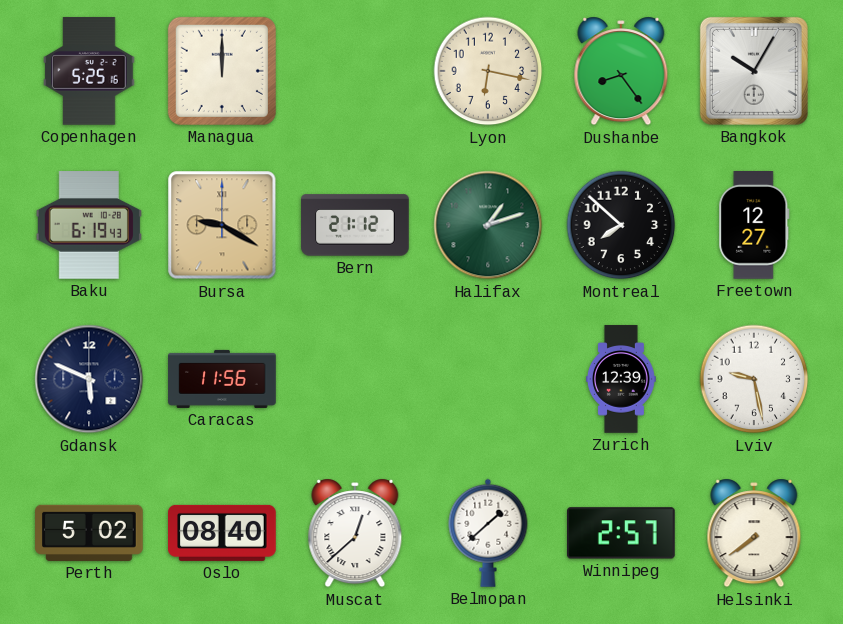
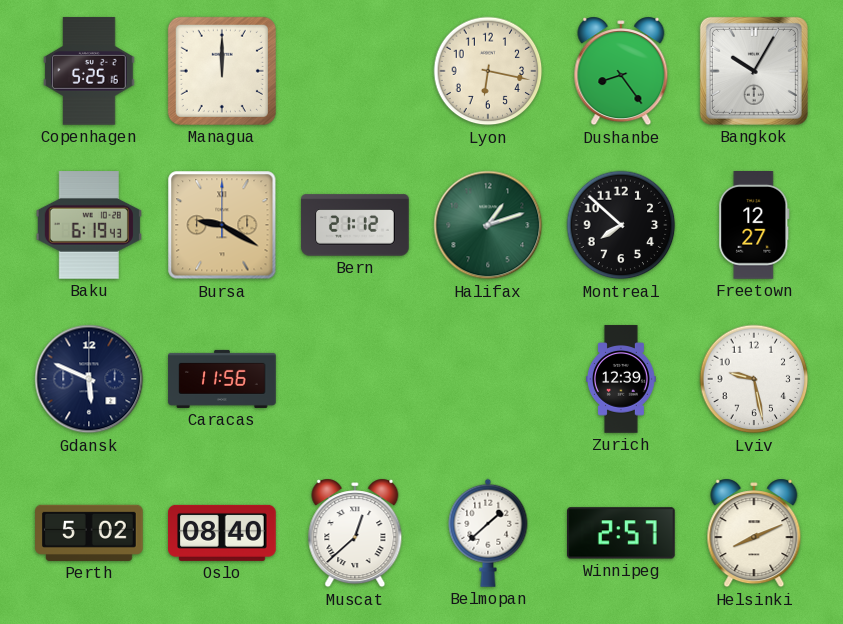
Helsinki: 7:39 -> 8:11
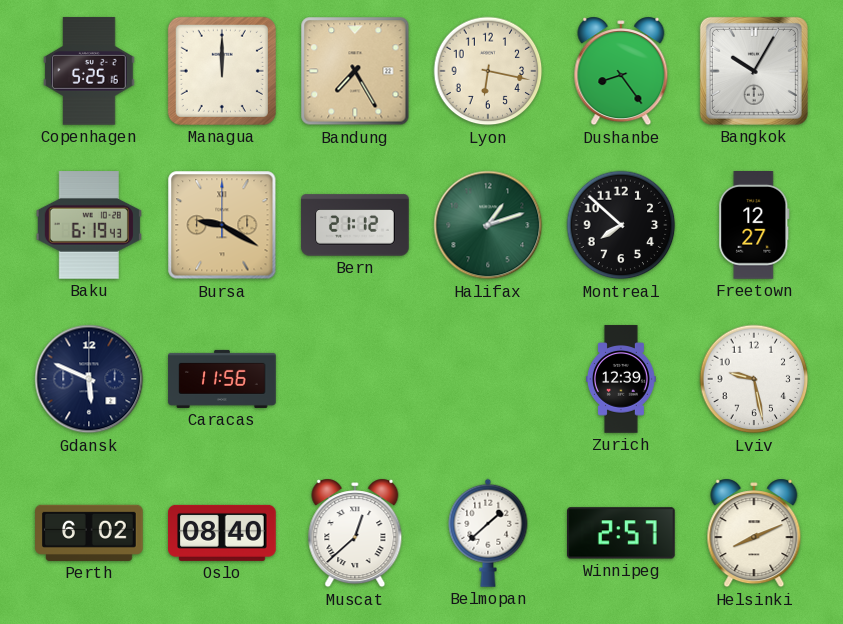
Bandung: none -> 7:25
Perth: 5:02 -> 6:02
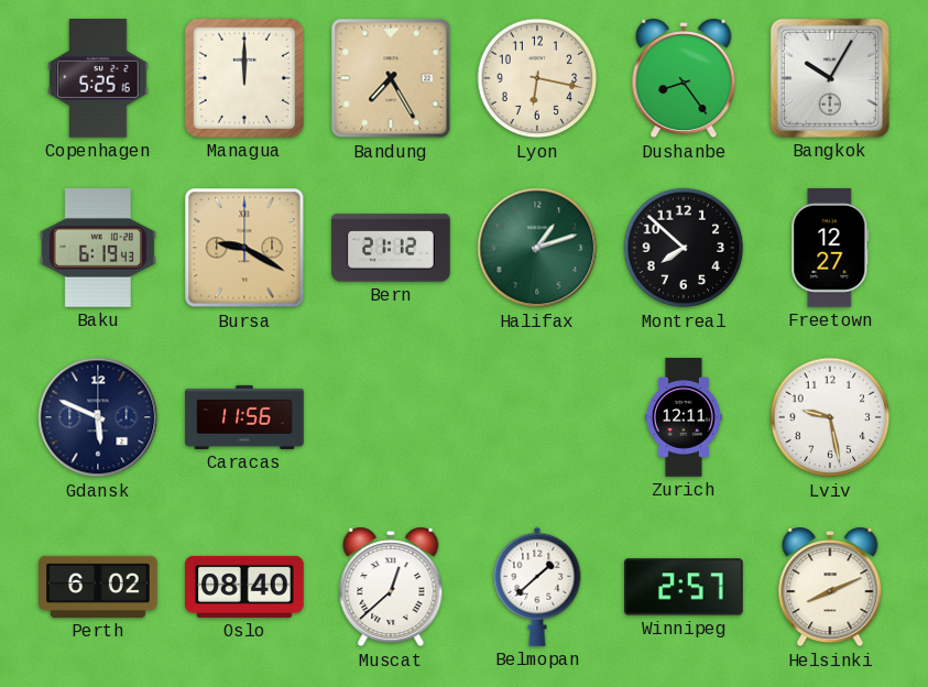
Zurich: 12:39 -> 12:11
